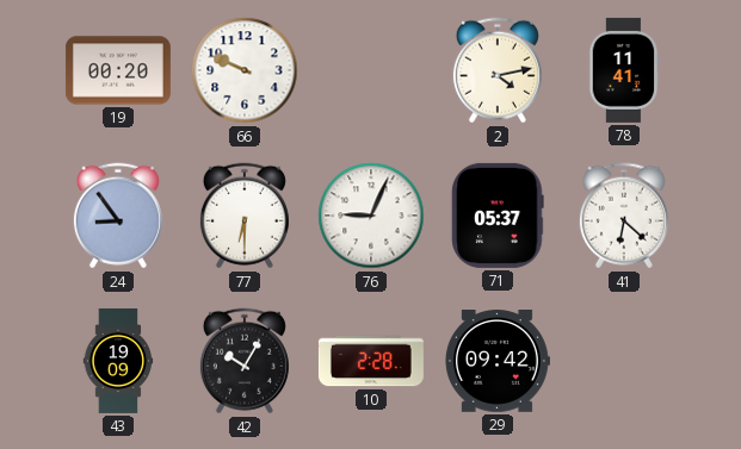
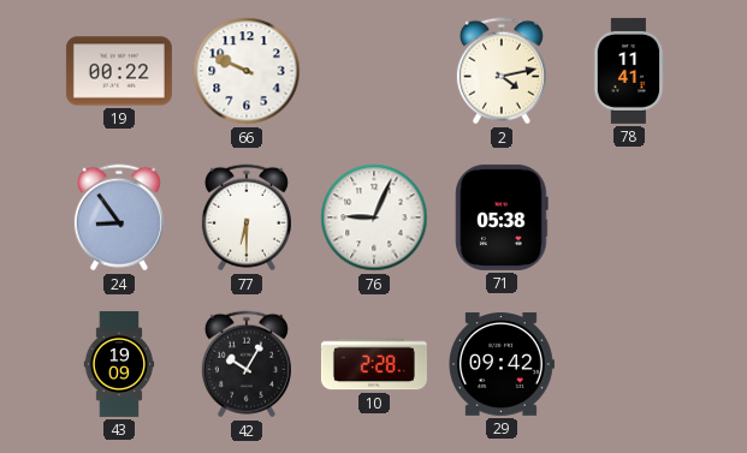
19: 00:20 -> 00:22
71: 05:37 -> 05:38
41: 6:22 -> none
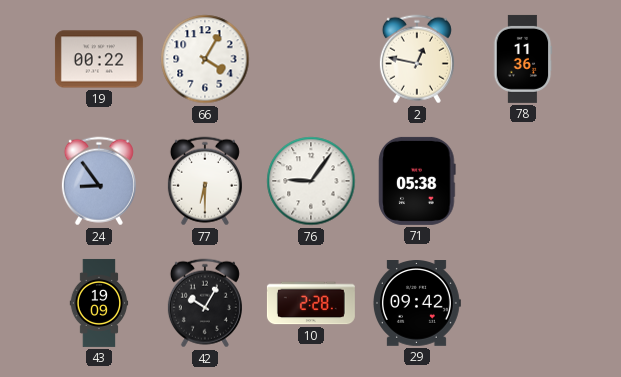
66: 9:49 -> 4:05
2: 4:13 -> 12:47
78: 11:41 -> 11:36
76: 9:04 -> 9:06
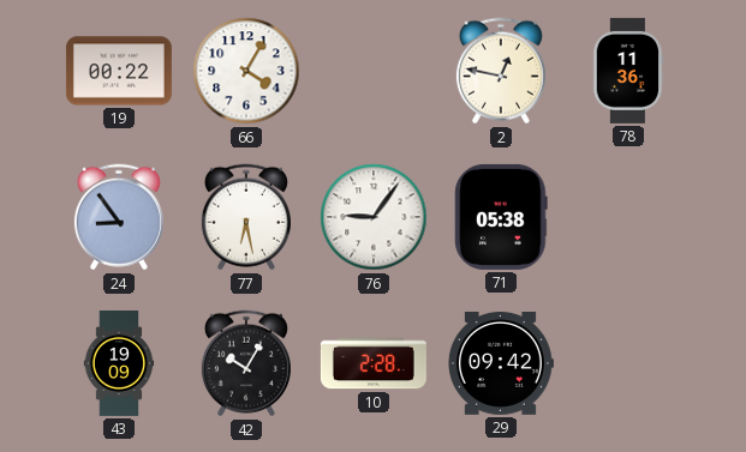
77: 6:30 -> 6:28
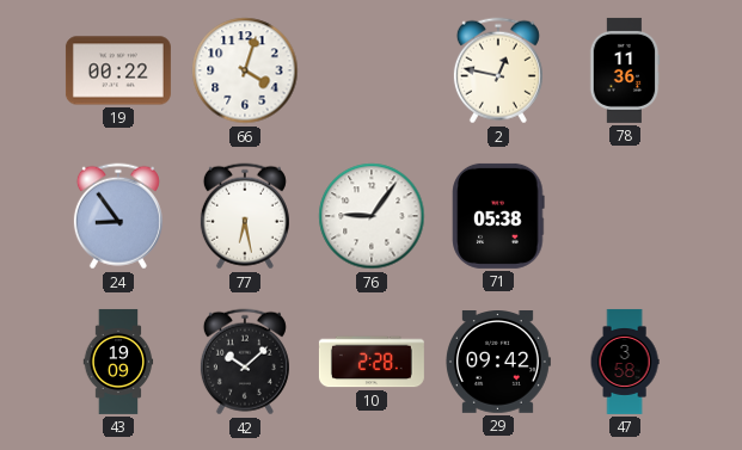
66: 4:05 -> 4:03
42: 10:05 -> 10:08
47: none -> 3:58
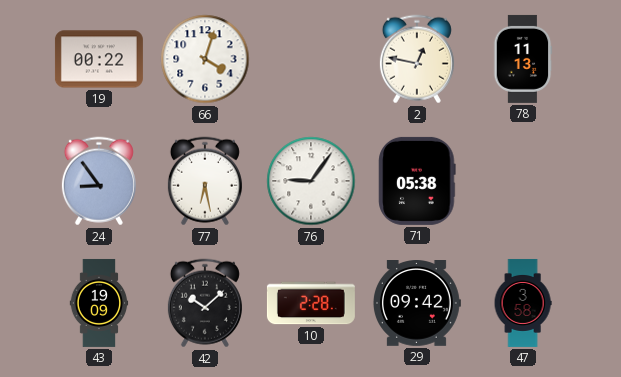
78: 11:36 -> 11:13
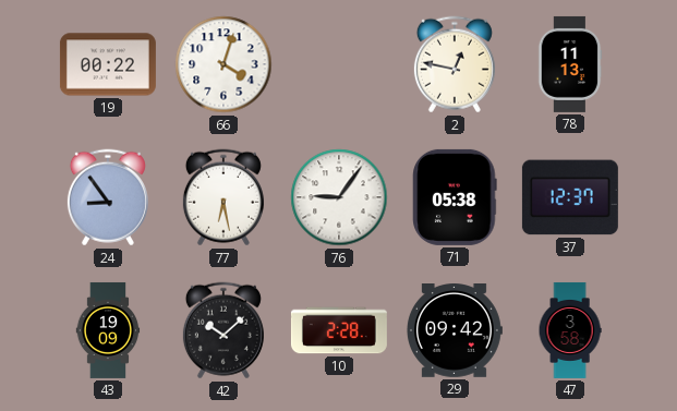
37: none -> 12:37
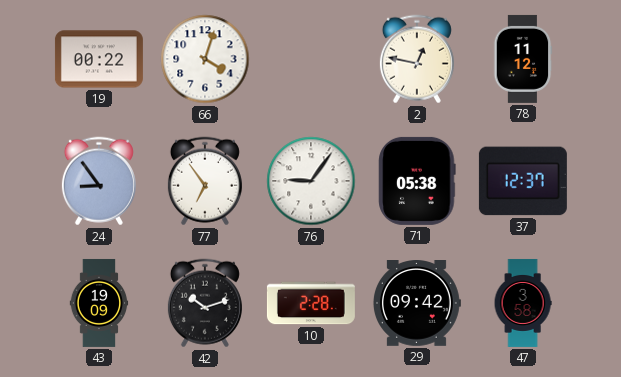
78: 11:13 -> 11:12
77: 6:28 -> 6:54
42: 10:08 -> 10:12
